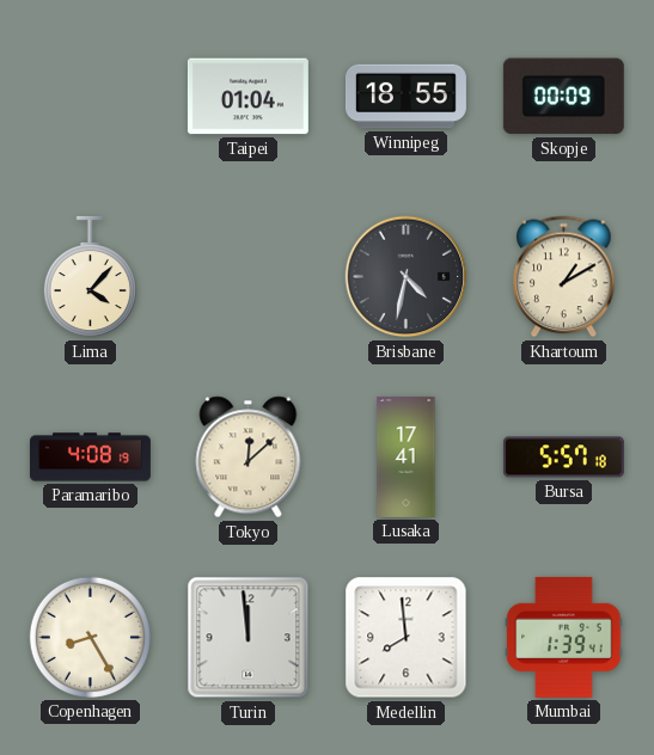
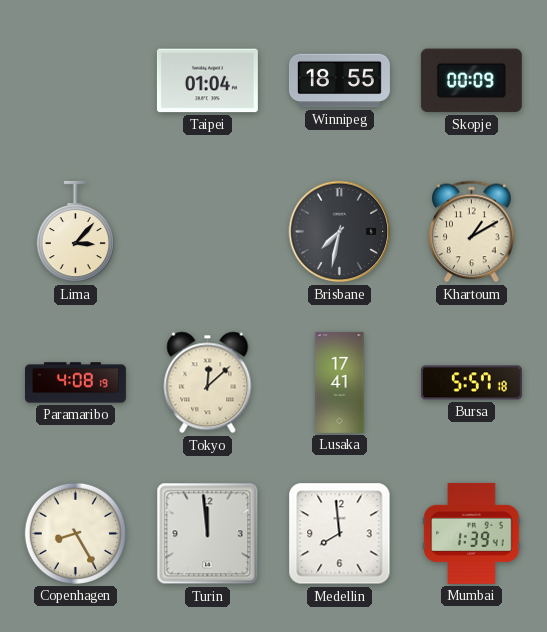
Lima: 4:07 -> 3:07
Brisbane: 4:32 -> 7:32
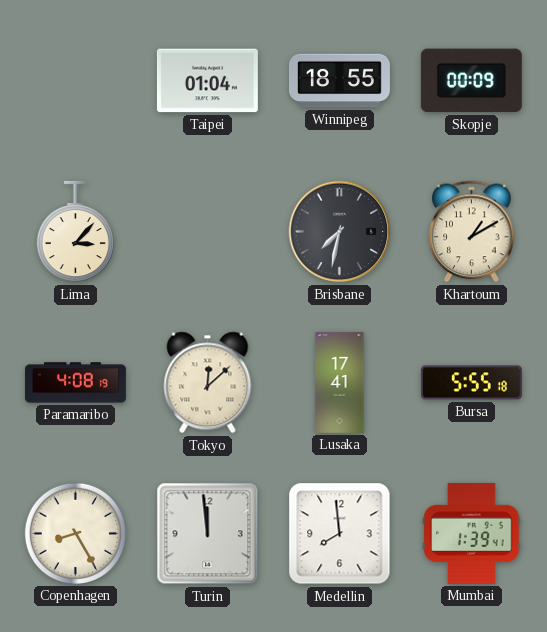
Bursa: 5:57 -> 5:55
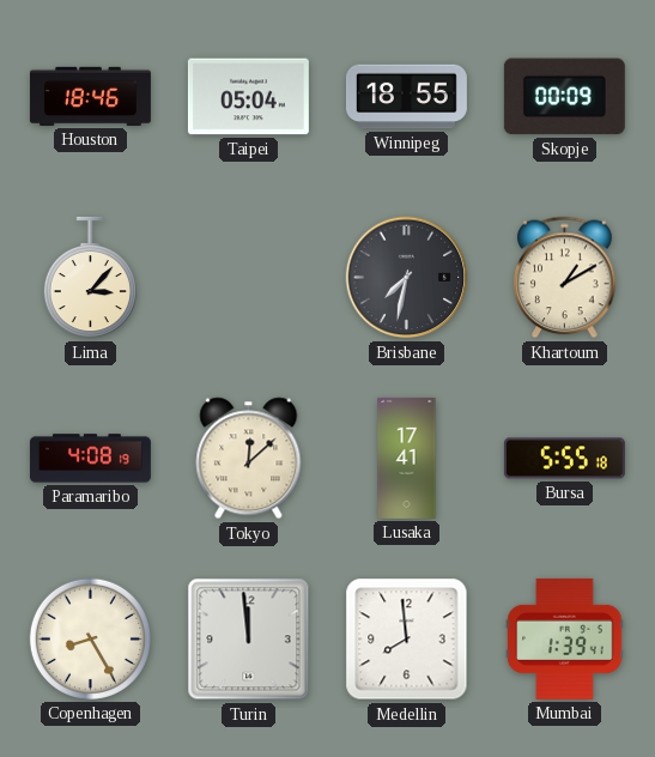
Houston: none -> 18:46
Taipei: 01:04 -> 05:04
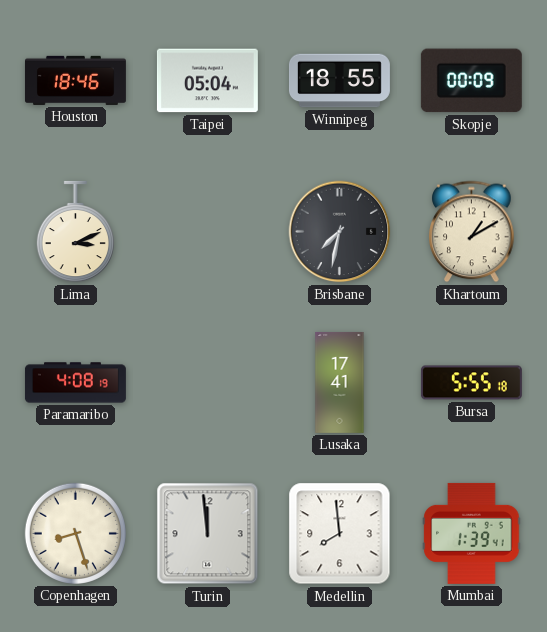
Lima: 3:07 -> 3:11
Tokyo: 12:08 -> none
Copenhagen: 8:25 -> 8:27
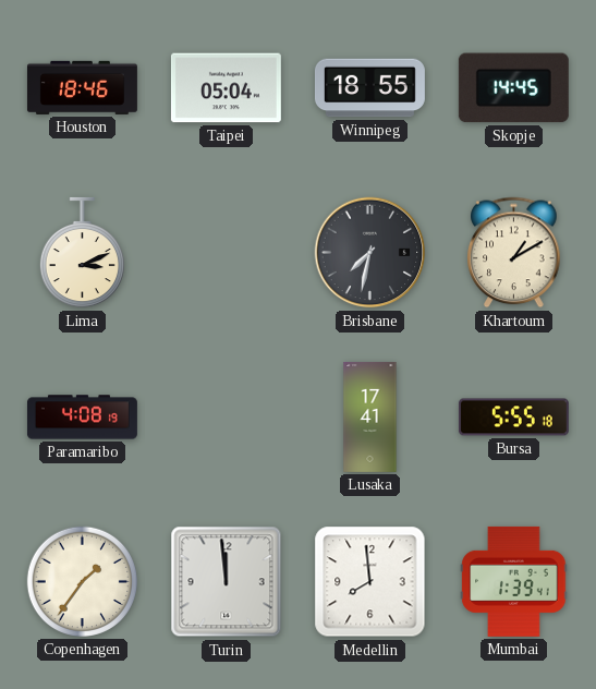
Skopje: 00:09 -> 14:45
Copenhagen: 8:27 -> 1:36
